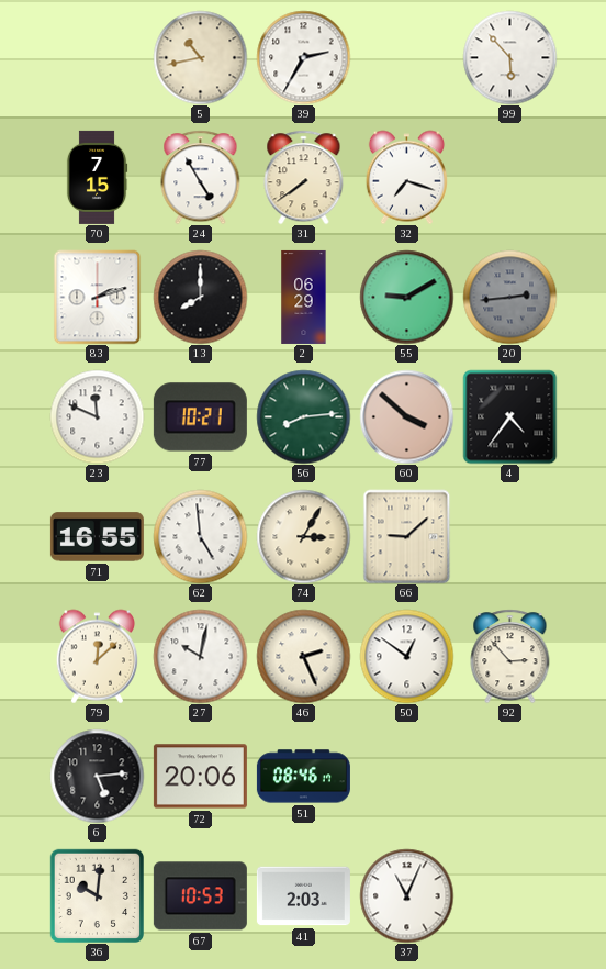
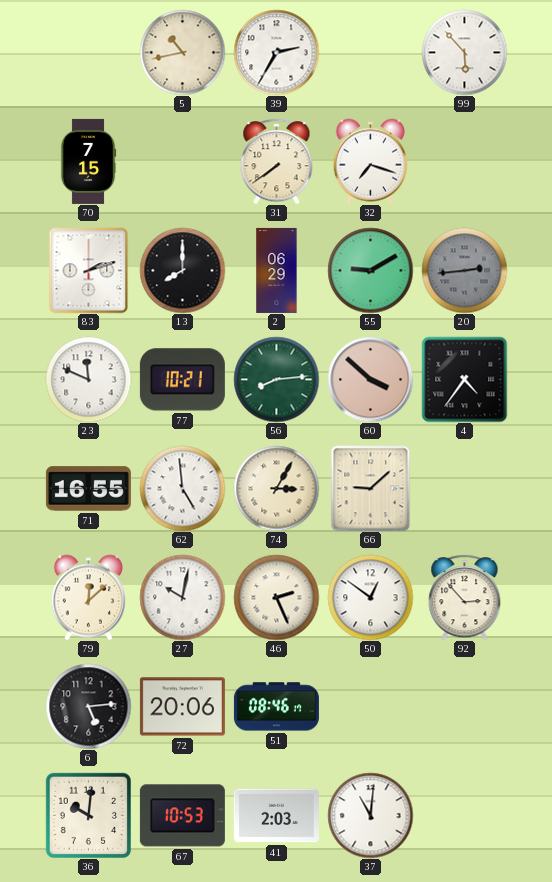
24: 4:55 -> none
37: 11:04 -> 11:01
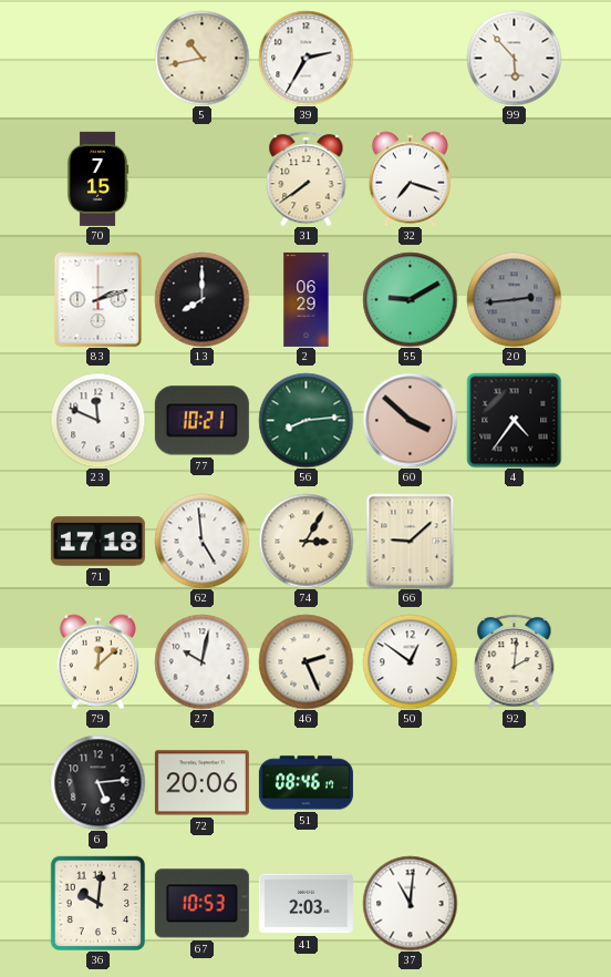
71: 16:55 -> 17:18
92: 2:53 -> 2:01
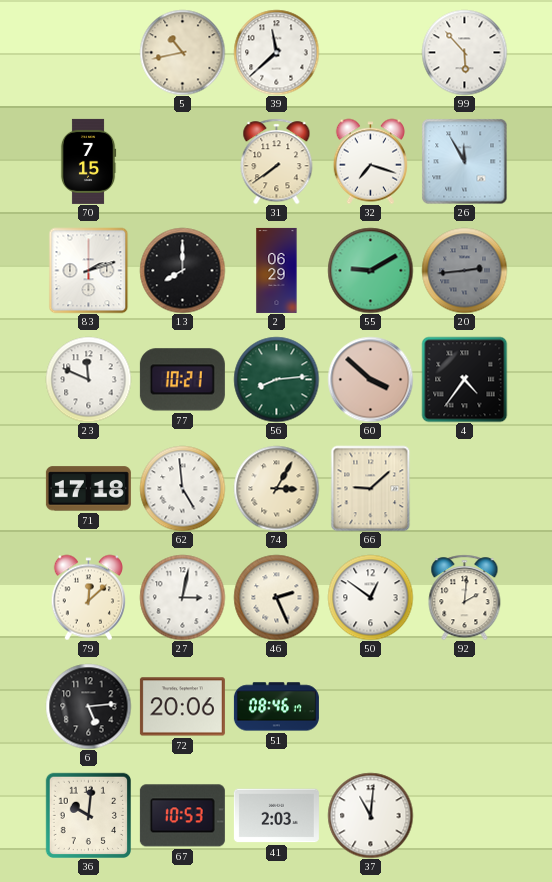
39: 2:35 -> 11:38
26: none -> 11:55
27: 10:02 -> 3:02
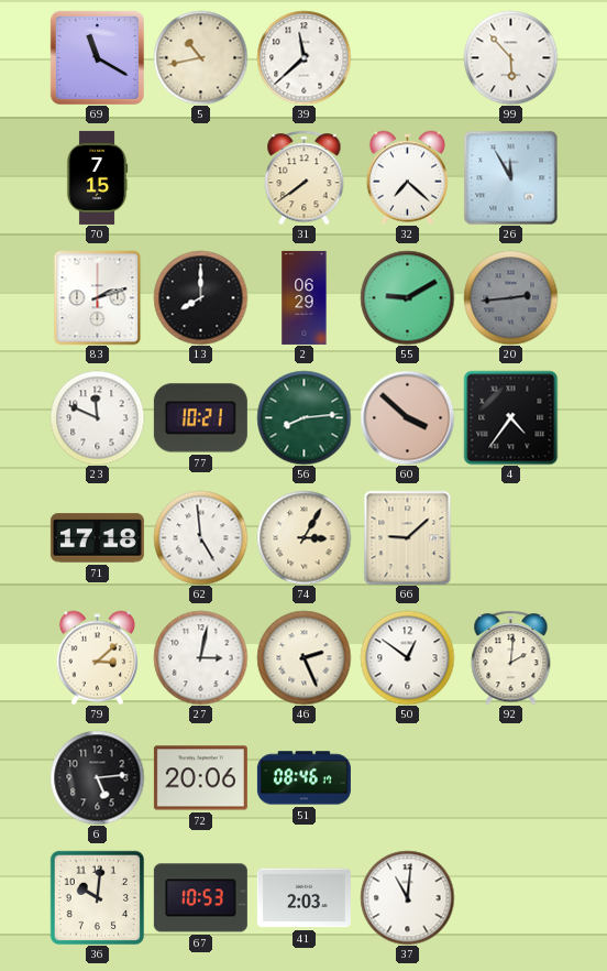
69: none -> 11:20
32: 7:18 -> 7:22
79: 12:08 -> 3:08
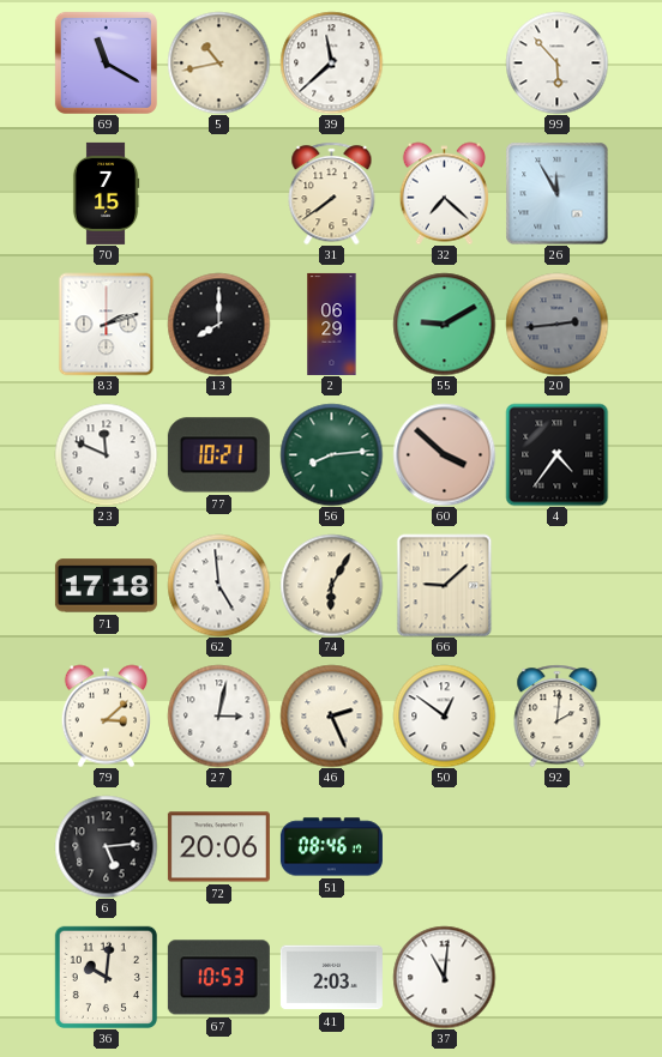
74: 3:05 -> 6:05
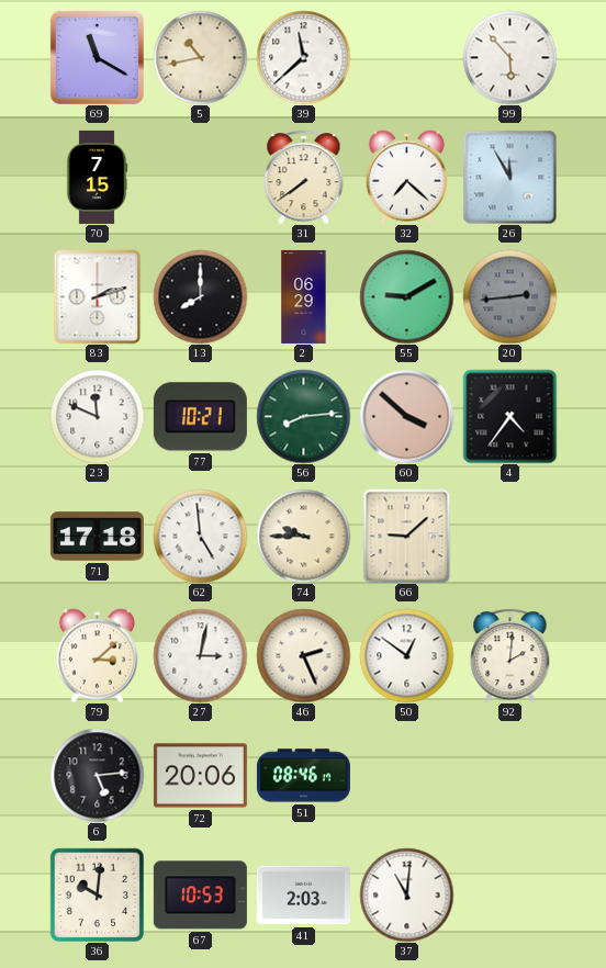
74: 6:05 -> 9:45
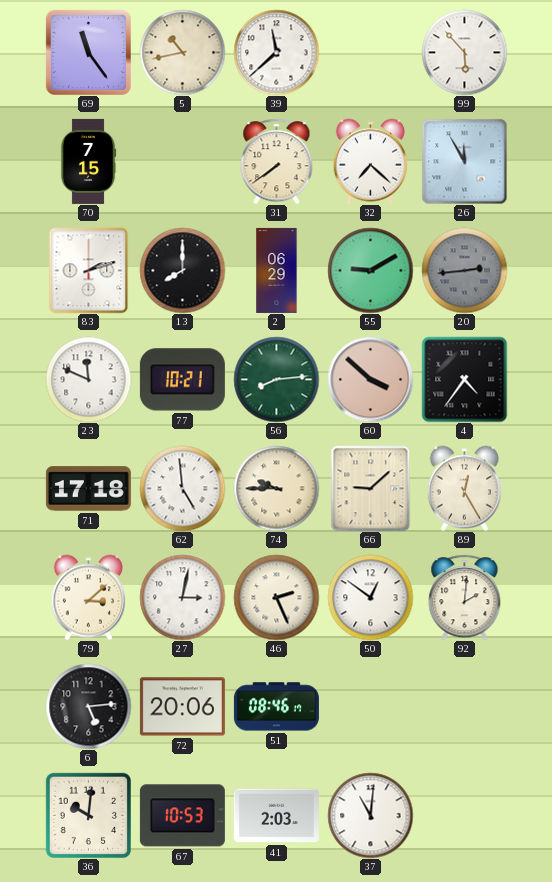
69: 11:20 -> 11:24
89: none -> 12:25
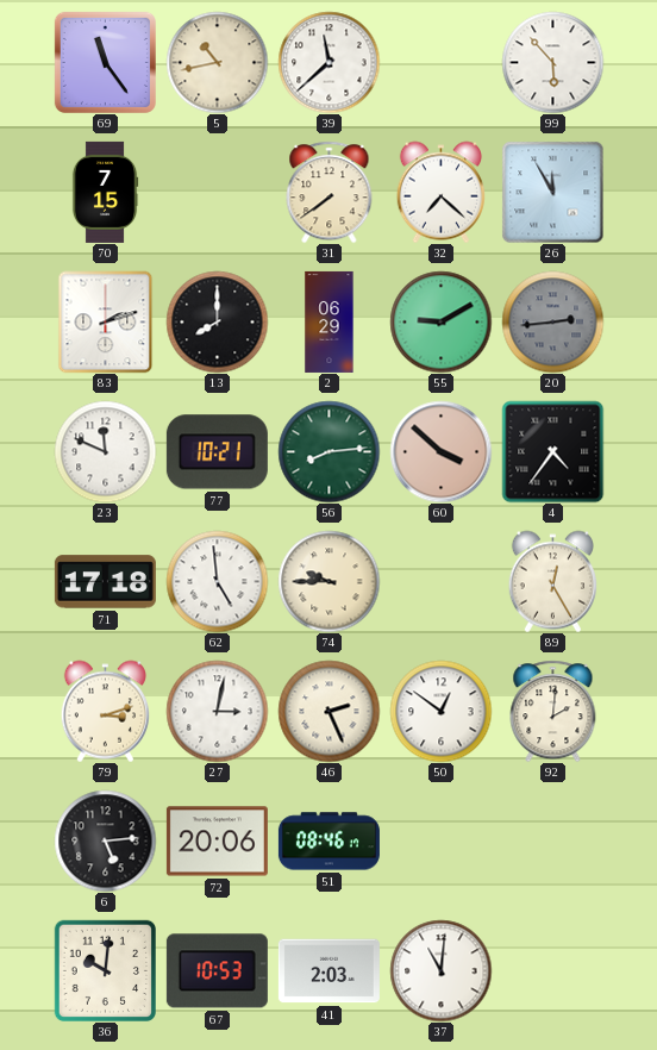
66: 9:08 -> none
79: 3:08 -> 3:12
